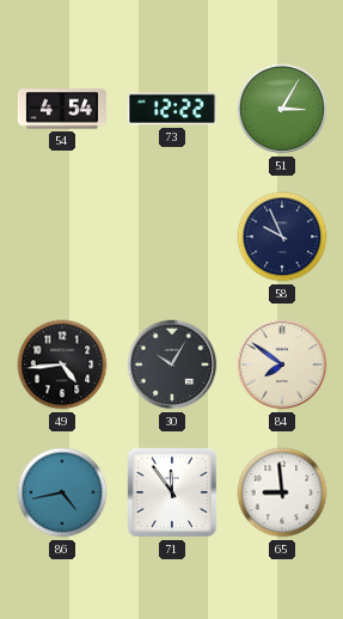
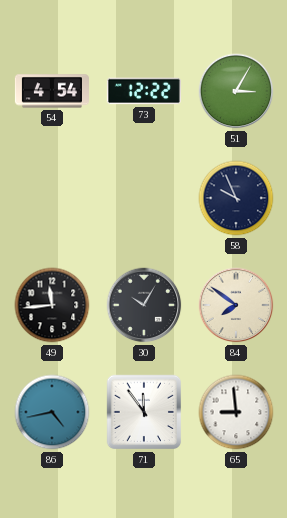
49: 4:44 -> 11:44
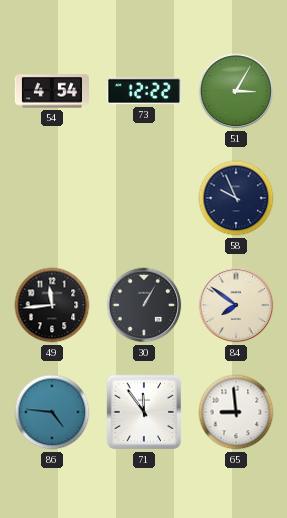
30: 10:05 -> 1:05
86: 4:43 -> 4:46
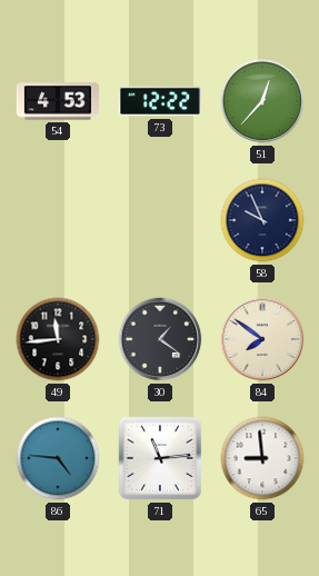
54: 4:54 -> 4:53
51: 3:05 -> 12:37
30: 1:05 -> 1:21
71: 11:54 -> 11:14
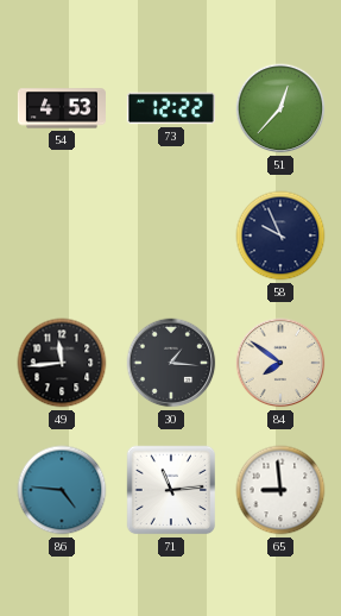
30: 1:21 -> 1:16
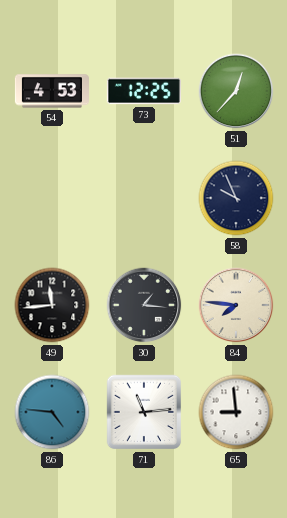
73: 12:22 -> 12:25
84: 7:51 -> 7:46
